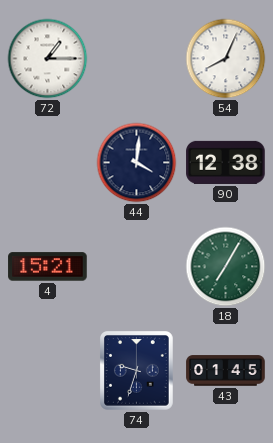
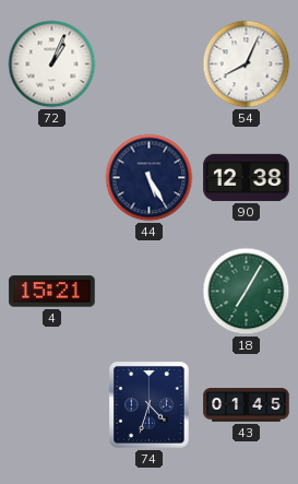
72: 1:15 -> 1:04
44: 4:01 -> 5:25
74: 9:33 -> 4:33
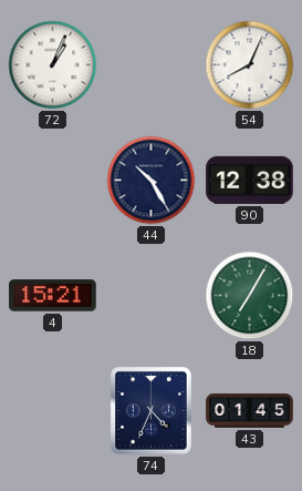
44: 5:25 -> 10:25
74: 4:33 -> 4:34
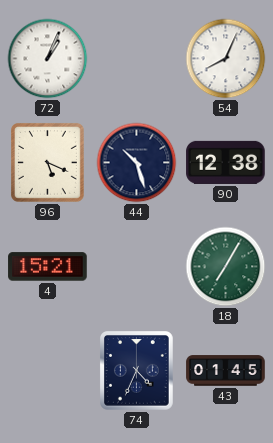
96: none -> 5:19
44: 10:25 -> 10:27
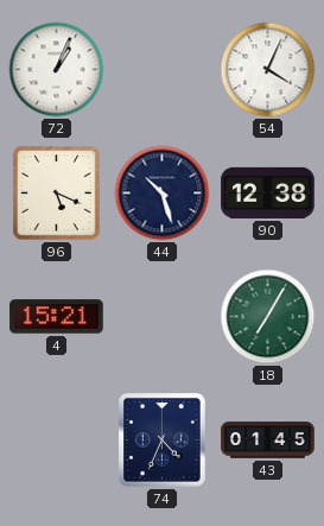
54: 8:04 -> 4:04
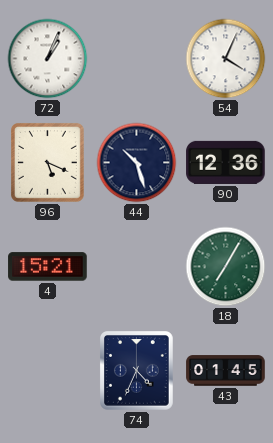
90: 12:38 -> 12:36
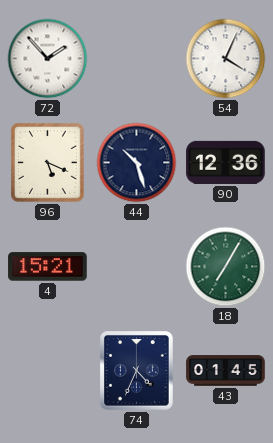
72: 1:04 -> 1:53
